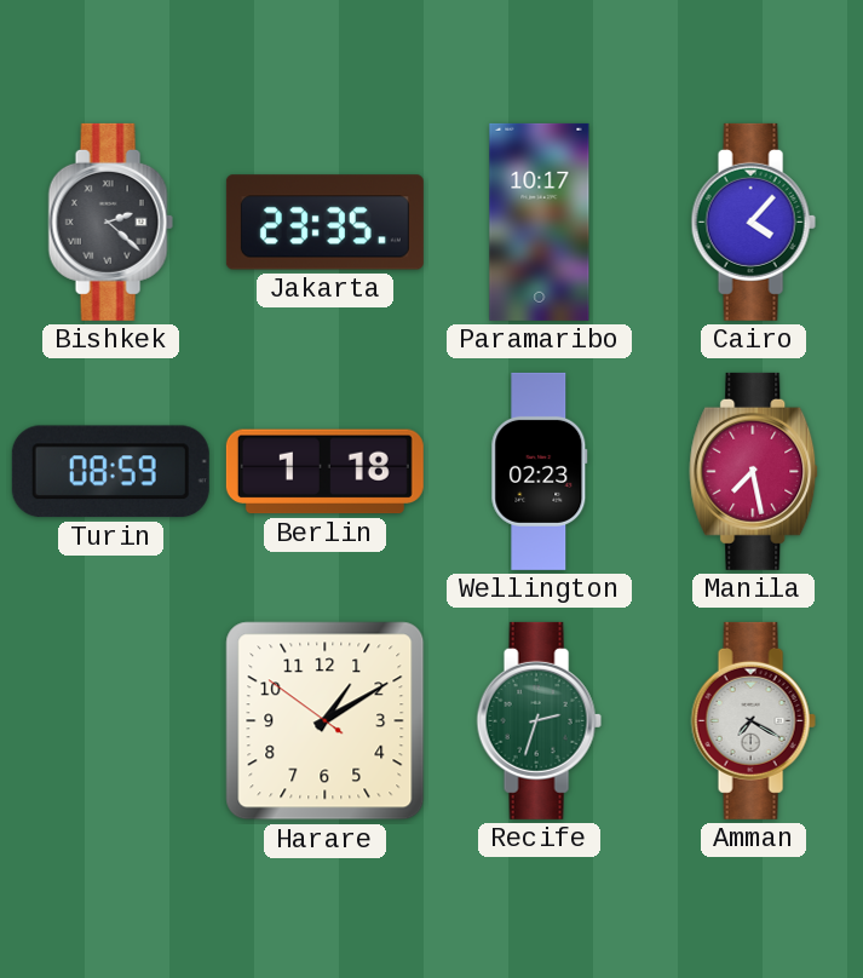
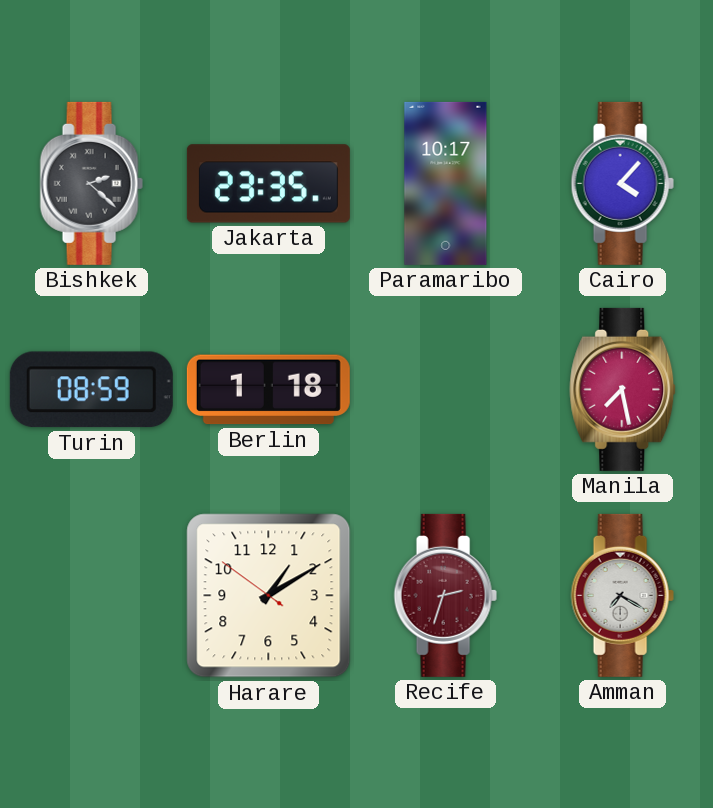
Wellington: 02:23 -> none
Recife dial: green -> burgundy
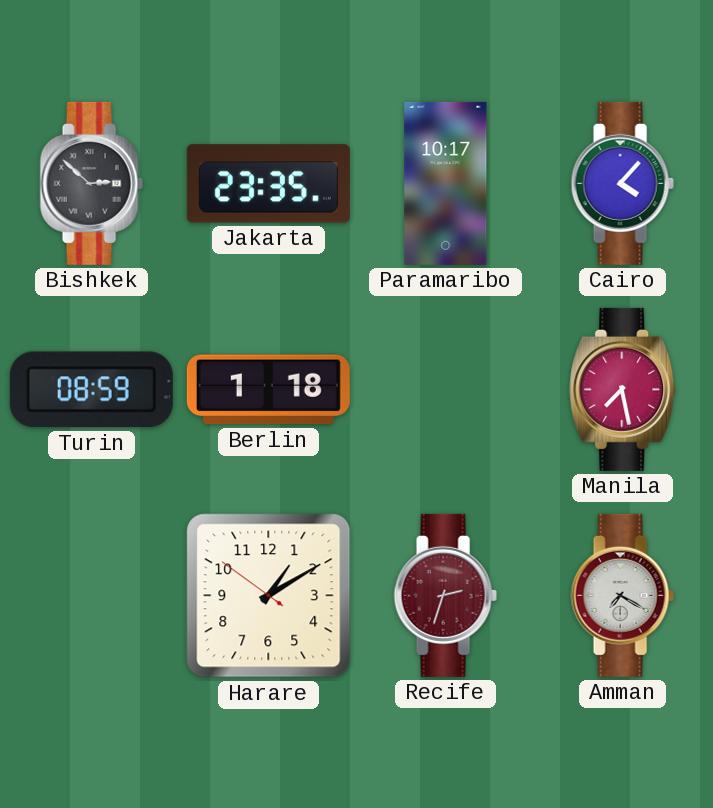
Bishkek: 2:22 -> 2:52
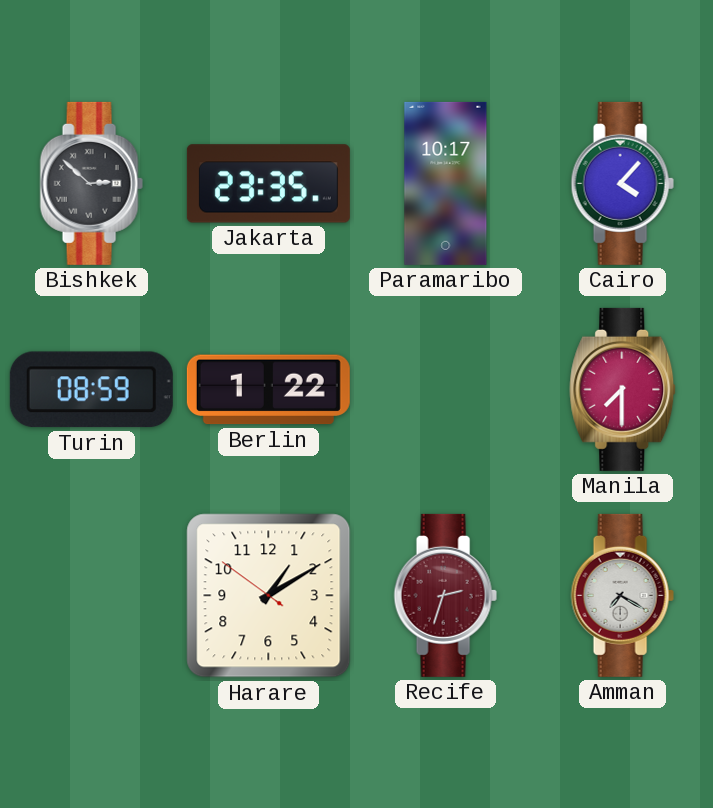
Berlin: 1:18 -> 1:22
Manila: 7:28 -> 7:30
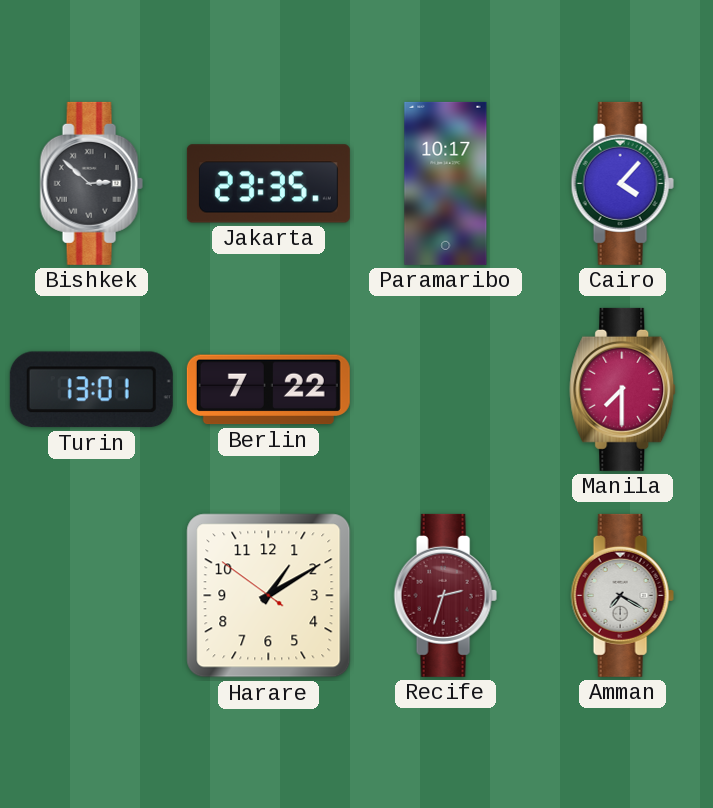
Turin: 08:59 -> 13:01
Berlin: 1:22 -> 7:22
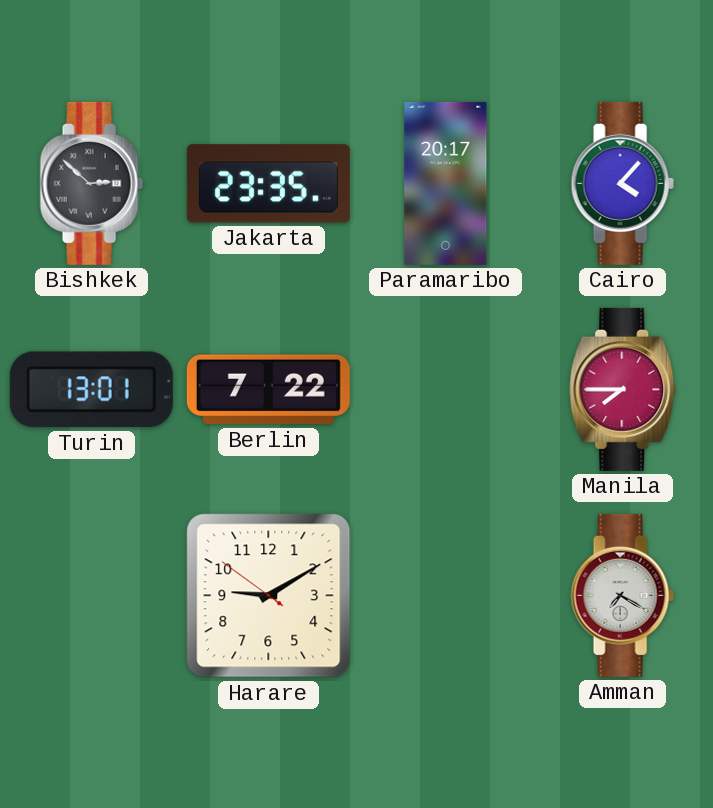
Paramaribo: 10:17 -> 20:17
Manila: 7:30 -> 7:45
Harare: 1:09 -> 9:09
Recife: 2:33 -> none
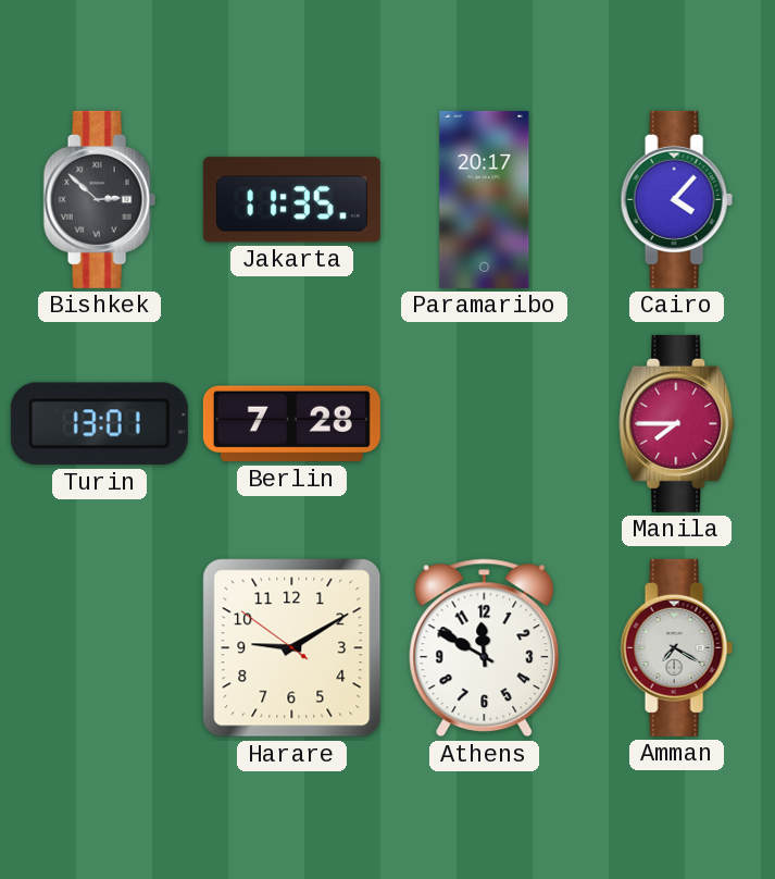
Jakarta: 23:35 -> 11:35
Berlin: 7:22 -> 7:28
Athens: none -> 11:50
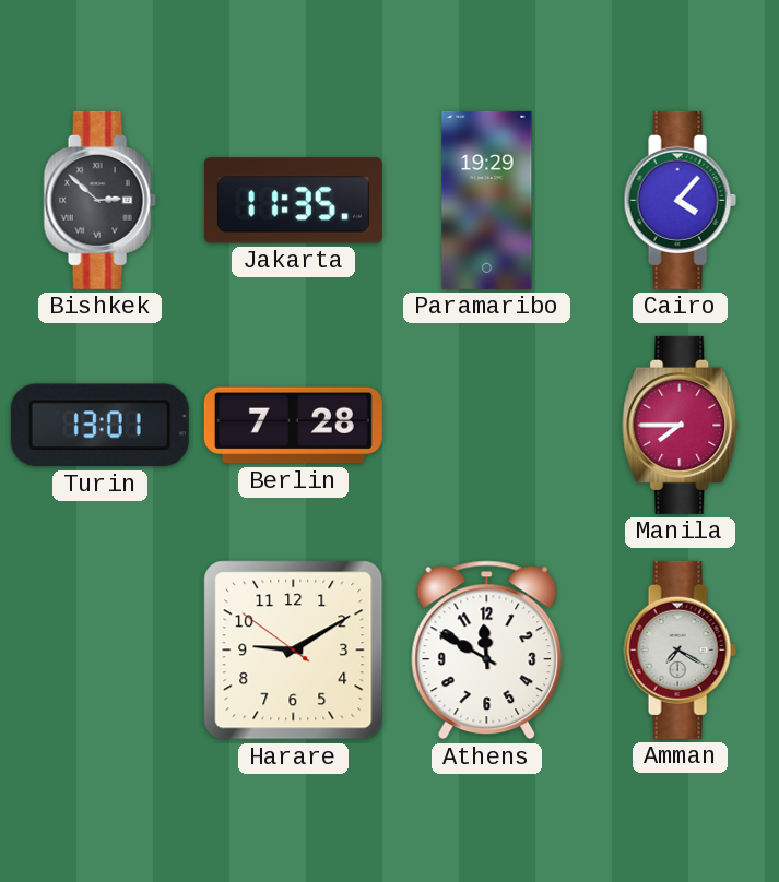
Paramaribo: 20:17 -> 19:29
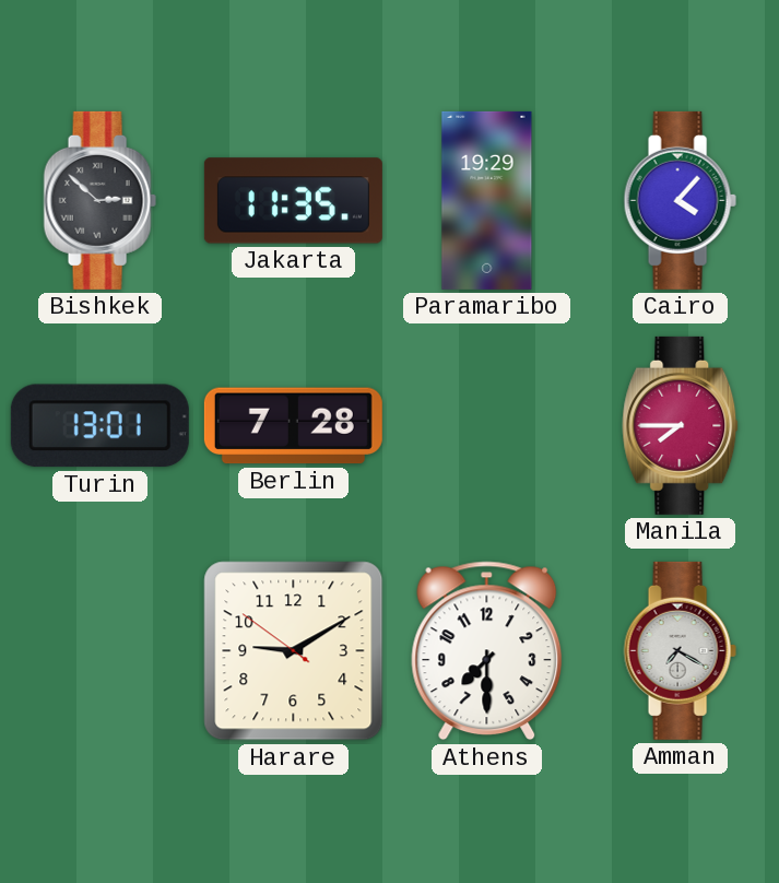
Athens: 11:50 -> 7:30
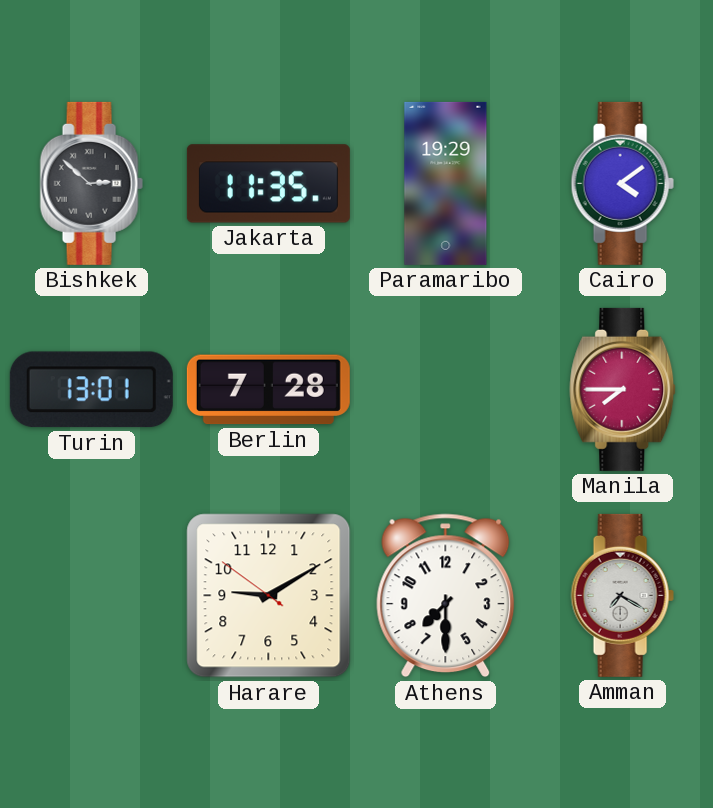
Cairo: 4:07 -> 4:09
